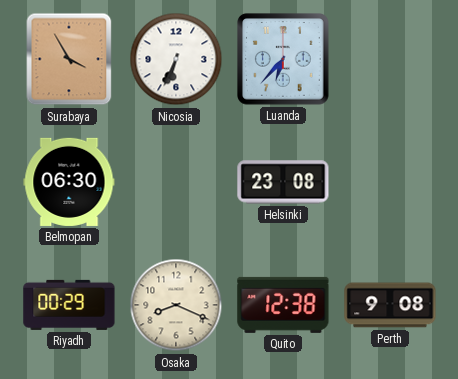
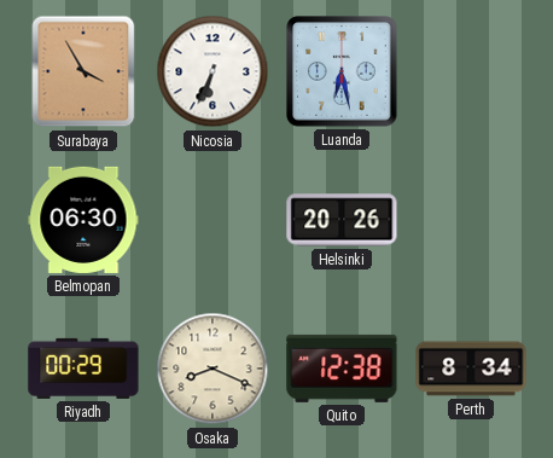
Luanda: 6:37 -> 6:28
Helsinki: 23:08 -> 20:26
Perth: 9:08 -> 8:34
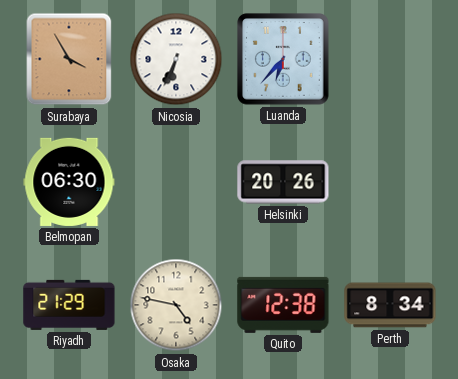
Luanda: 6:28 -> 6:37
Riyadh: 00:29 -> 21:29
Osaka: 8:19 -> 4:47
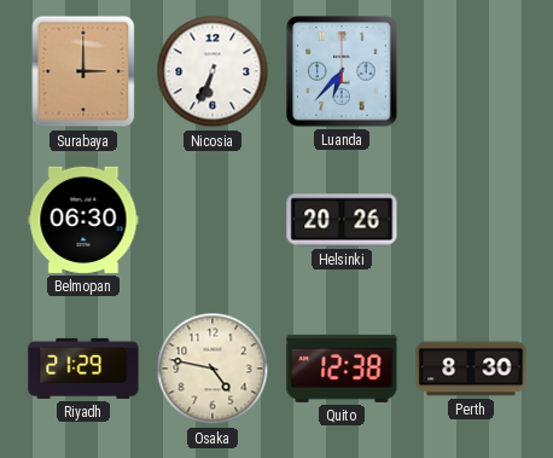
Surabaya: 3:55 -> 3:00
Perth: 8:34 -> 8:30
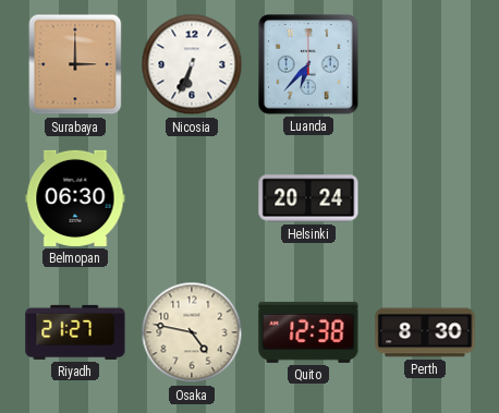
Helsinki: 20:26 -> 20:24
Riyadh: 21:29 -> 21:27
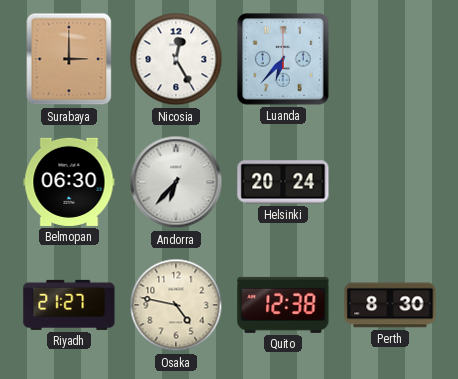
Nicosia: 6:34 -> 12:25
Andorra: none -> 6:37
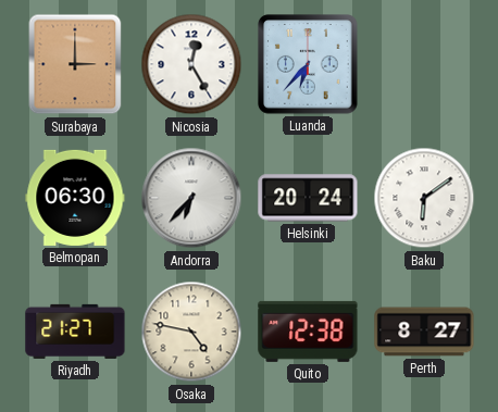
Baku: none -> 6:09
Perth: 8:30 -> 8:27
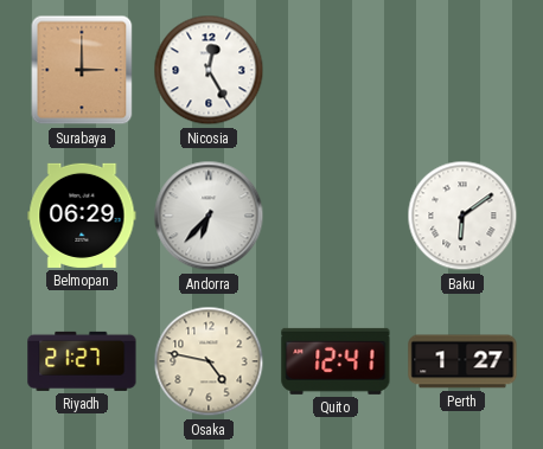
Luanda: 6:37 -> none
Belmopan: 06:30 -> 06:29
Helsinki: 20:24 -> none
Quito: 12:38 -> 12:41
Perth: 8:27 -> 1:27
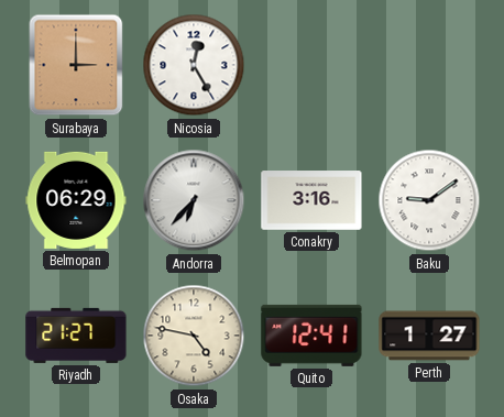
Conakry: none -> 3:16
Baku: 6:09 -> 9:09
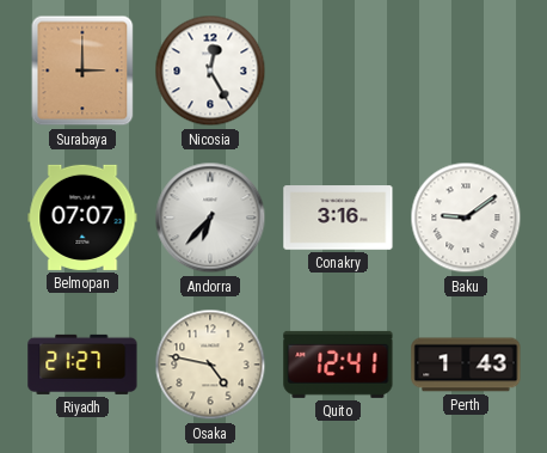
Belmopan: 06:29 -> 07:07
Perth: 1:27 -> 1:43
